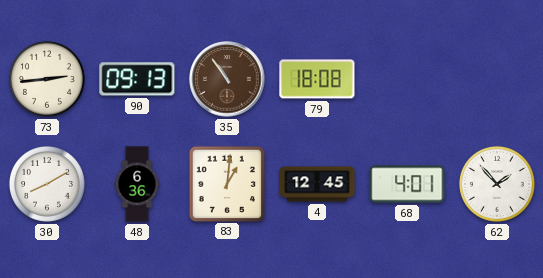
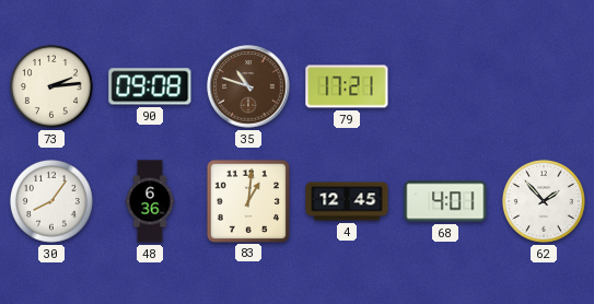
73: 2:44 -> 2:14
90: 09:13 -> 09:08
35: 10:54 -> 10:48
79: 18:08 -> 17:21
30: 8:10 -> 8:06
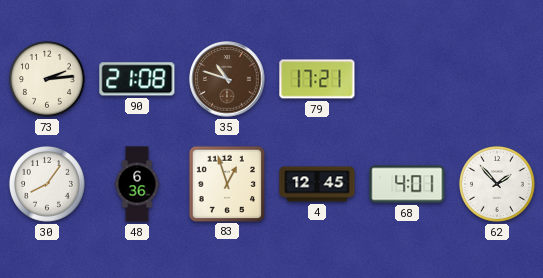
90: 09:08 -> 21:08
83: 1:01 -> 12:57
